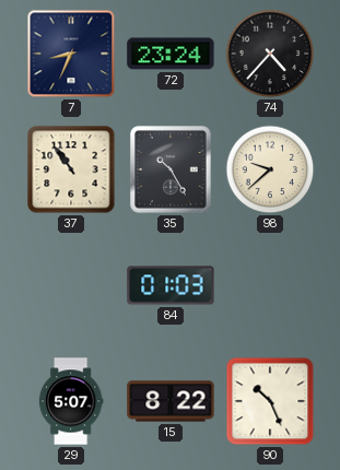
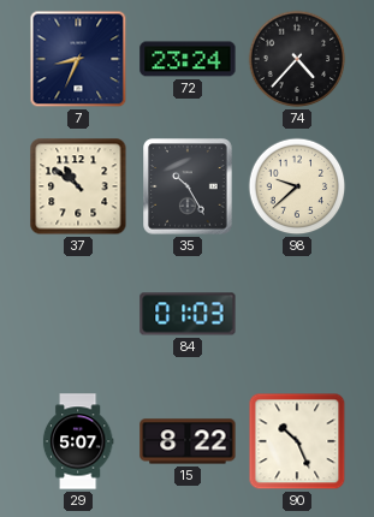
37: 10:54 -> 10:51
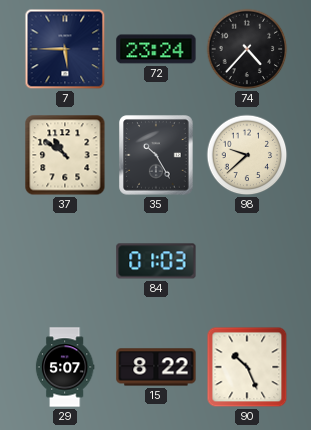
7: 8:34 -> 5:45
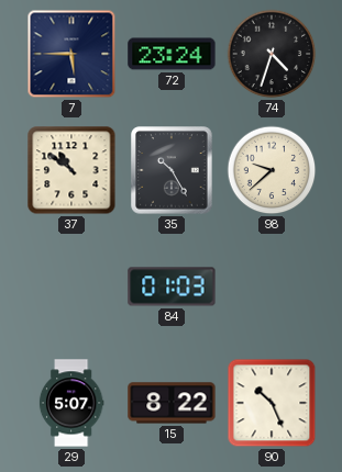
74: 4:37 -> 4:33
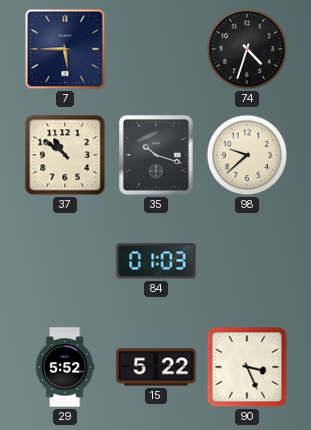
72: 23:24 -> none
35: 10:25 -> 10:18
29: 5:07 -> 5:52
15: 8:22 -> 5:22
90: 10:26 -> 3:26
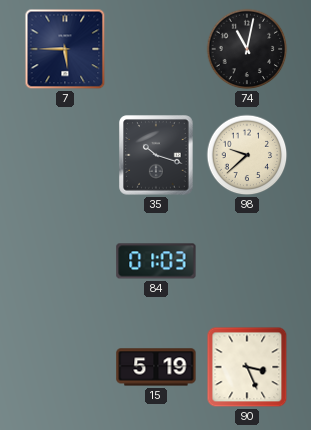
74: 4:33 -> 11:02
37: 10:51 -> none
29: 5:52 -> none
15: 5:22 -> 5:19
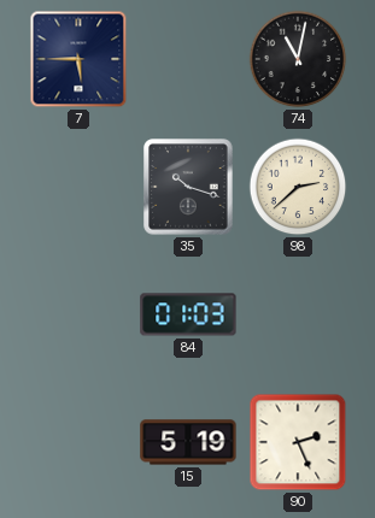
98: 9:38 -> 2:38
90: 3:26 -> 2:26
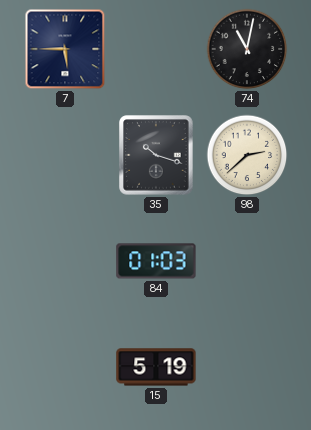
90: 2:26 -> none
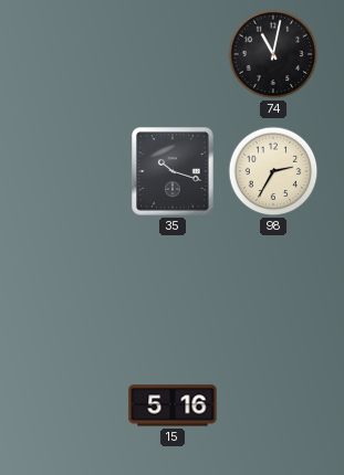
7: 5:45 -> none
98: 2:38 -> 2:35
84: 01:03 -> none
15: 5:19 -> 5:16
